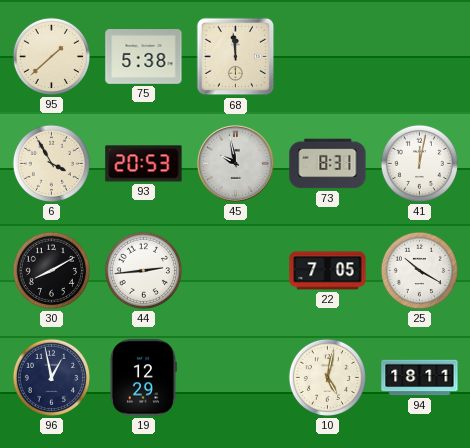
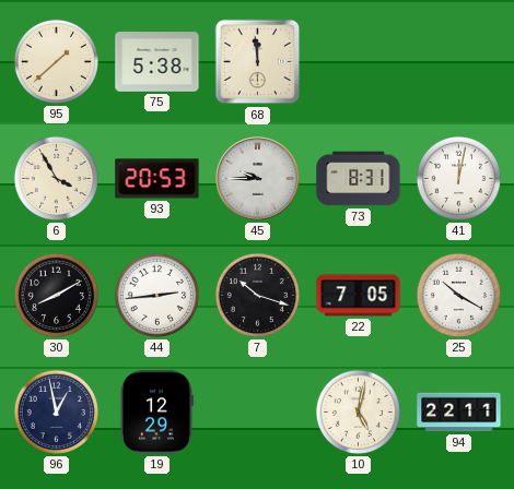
45: 9:58 -> 9:45
7: none -> 10:18
94: 18:11 -> 22:11
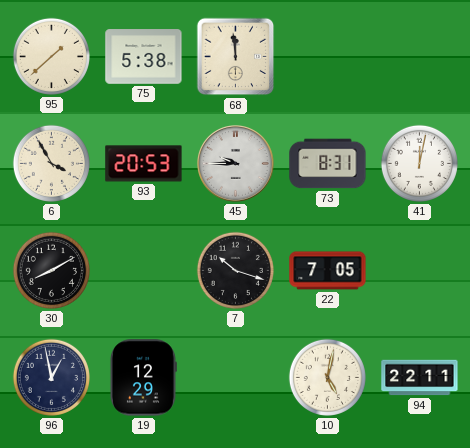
44: 2:44 -> none
25: 10:20 -> none
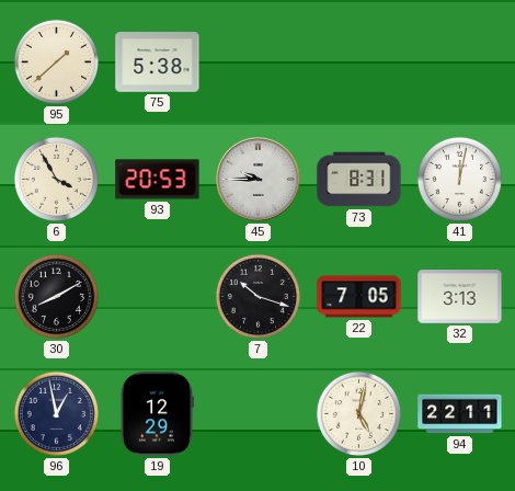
68: 11:59 -> none
32: none -> 3:13
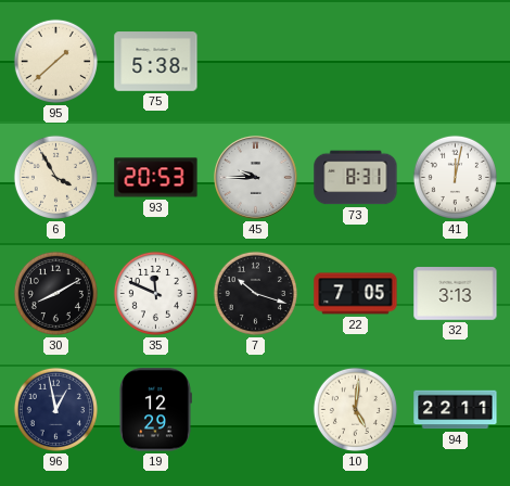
35: none -> 11:49
10: 5:02 -> 5:01
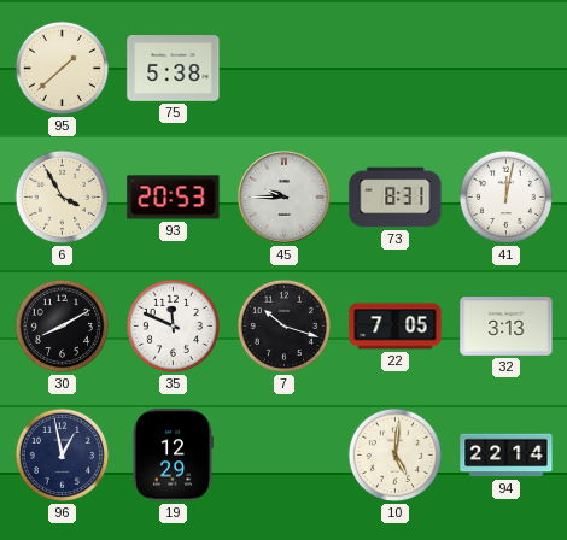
94: 22:11 -> 22:14
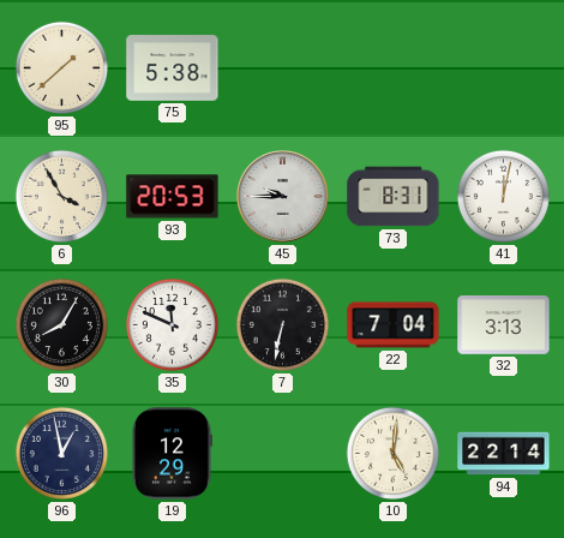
30: 8:10 -> 8:05
7: 10:18 -> 6:32
22: 7:05 -> 7:04
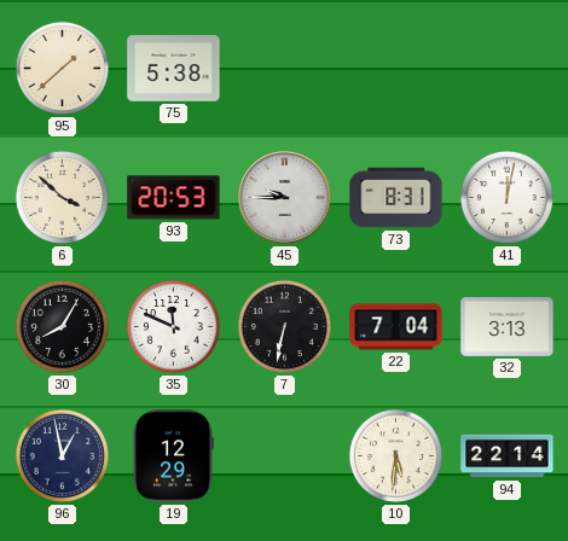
6: 3:55 -> 3:52
10: 5:01 -> 5:31
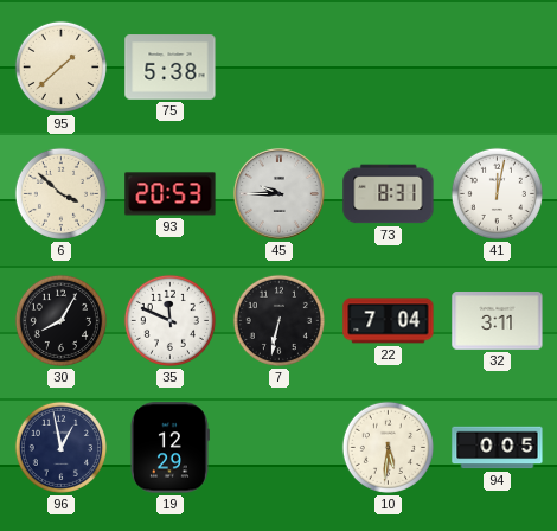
32: 3:13 -> 3:11
94: 22:14 -> 0:05
